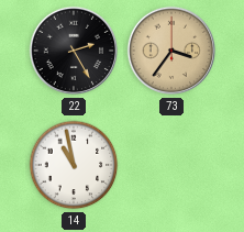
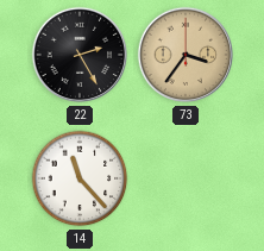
14: 10:58 -> 11:23
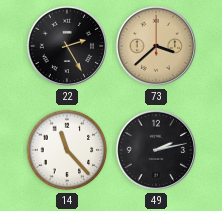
73: 3:36 -> 3:38
49: none -> 2:13
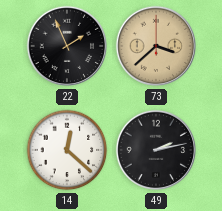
22: 2:25 -> 1:56
14: 11:23 -> 12:22
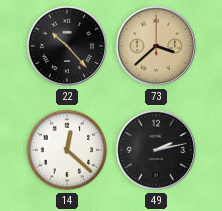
22: 1:56 -> 10:23
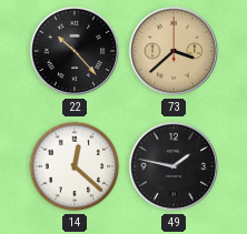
49: 2:13 -> 1:47
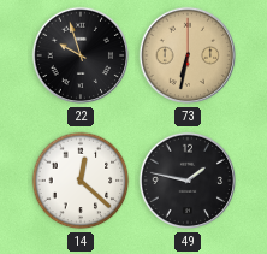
22: 10:23 -> 9:57
73: 3:38 -> 6:32
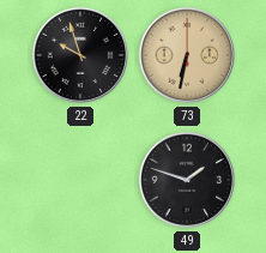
14: 12:22 -> none
49: 1:47 -> 1:48
